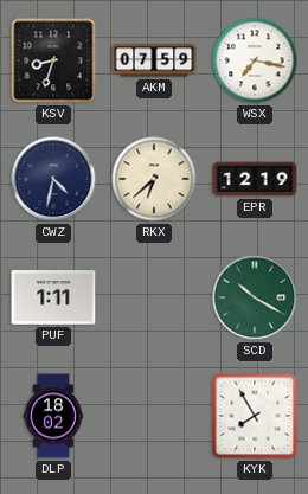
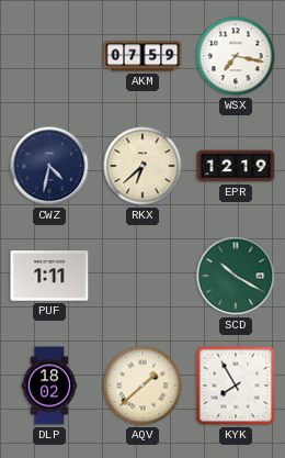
KSV: 8:33 -> none
AQV: none -> 1:38
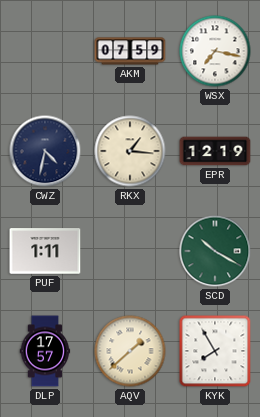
RKX: 6:38 -> 1:16
DLP: 18:02 -> 17:57
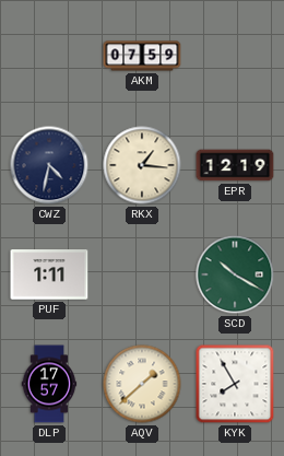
WSX: 7:17 -> none
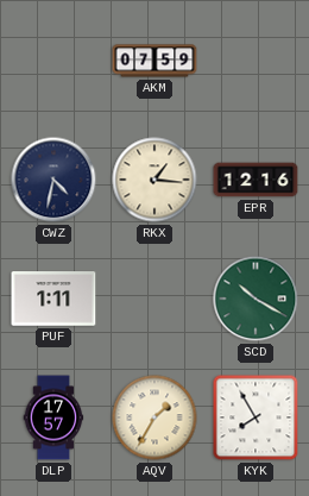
EPR: 12:19 -> 12:16
AQV: 1:38 -> 1:35
